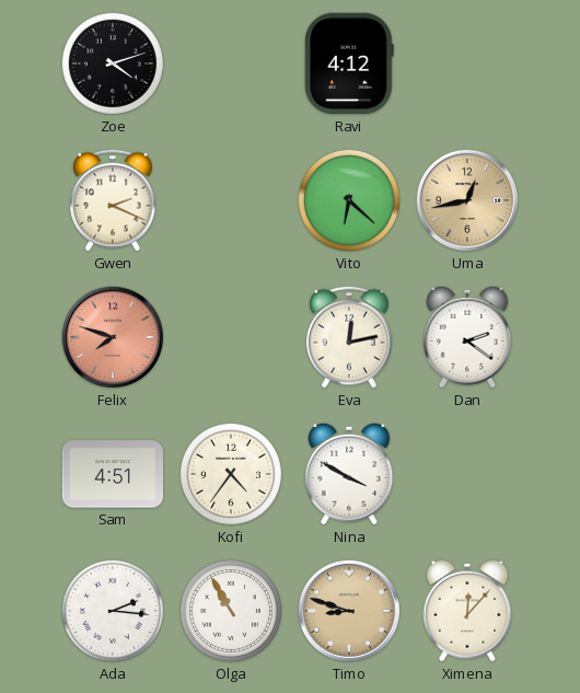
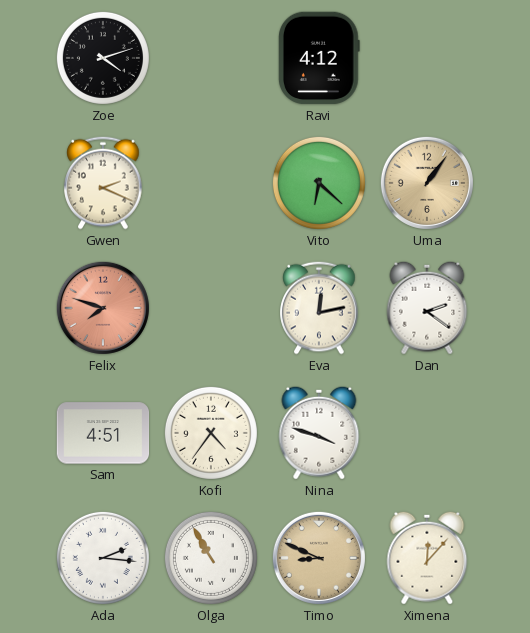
Uma: 12:43 -> 1:06
Nina: 3:50 -> 3:48
Timo: 8:48 -> 8:49
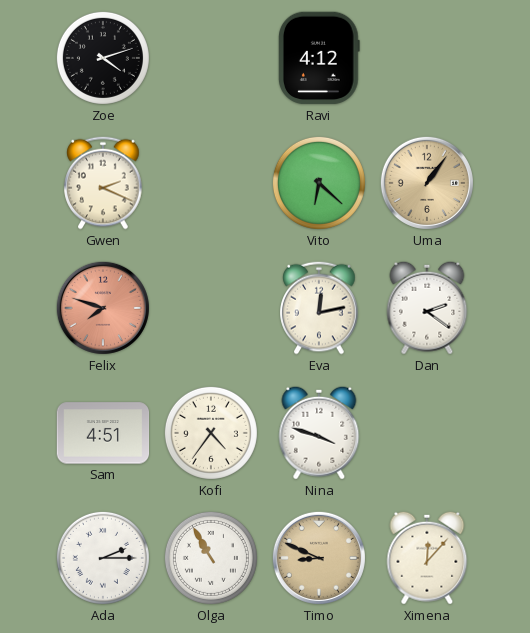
Ada: 2:16 -> 2:15
